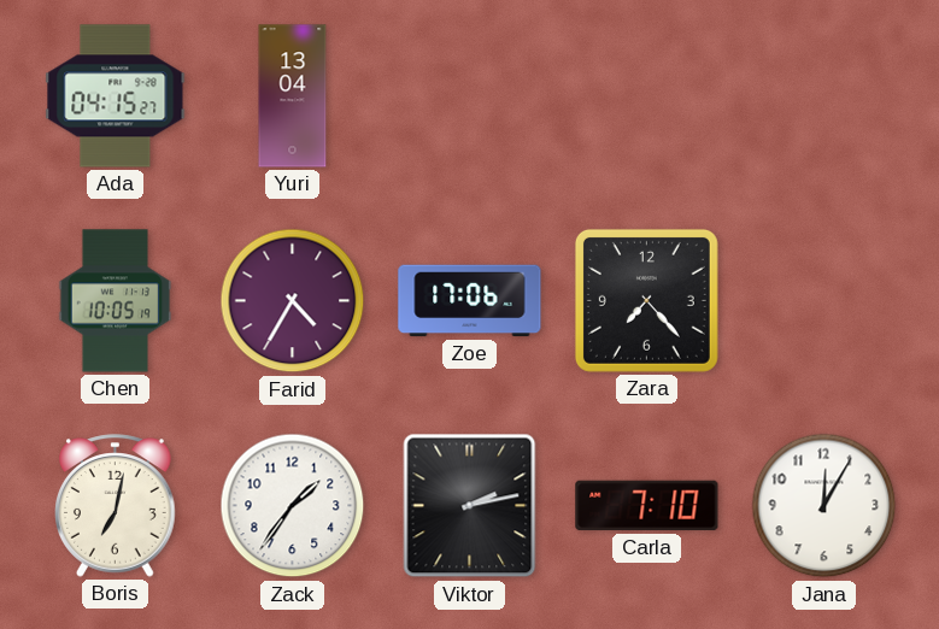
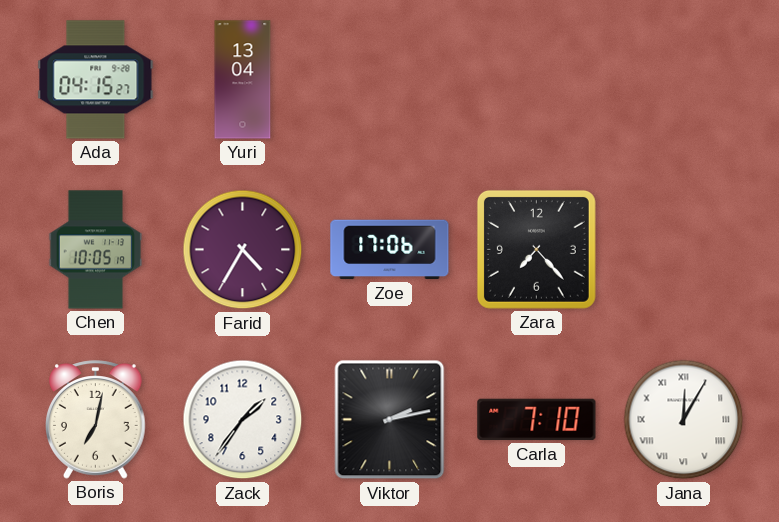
Jana numerals: Arabic -> Roman
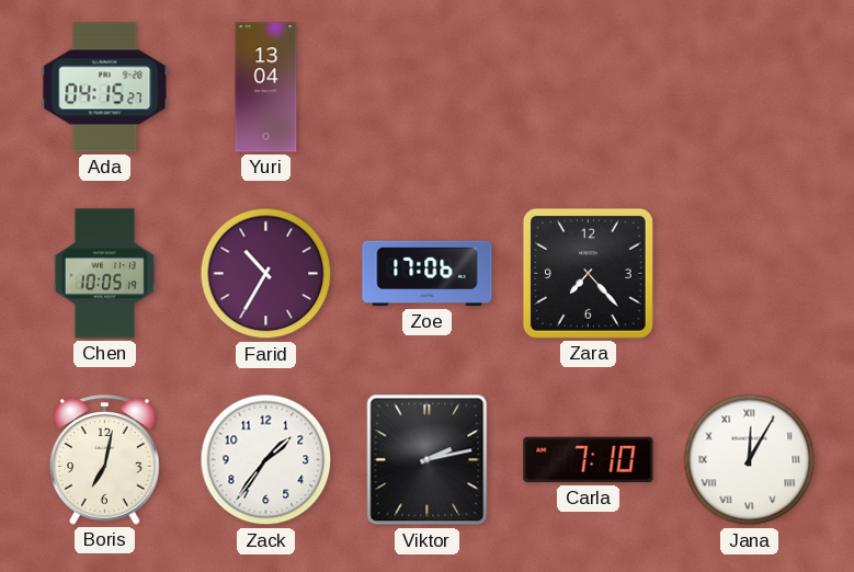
Farid: 4:35 -> 10:35
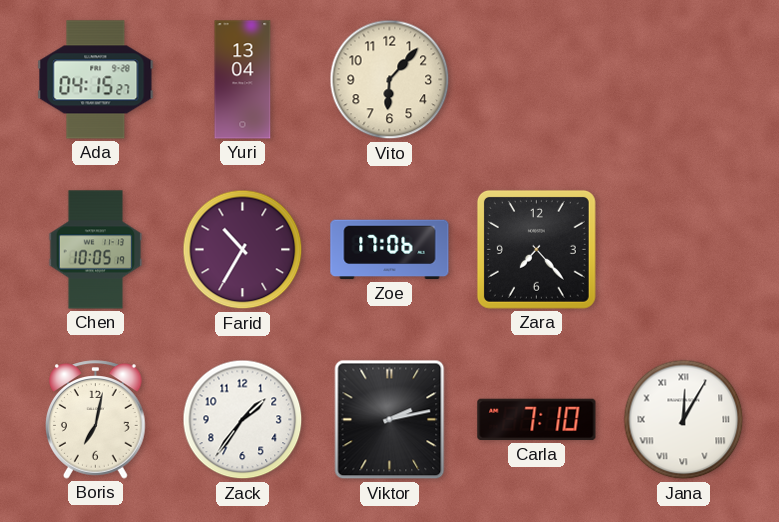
Vito: none -> 6:07
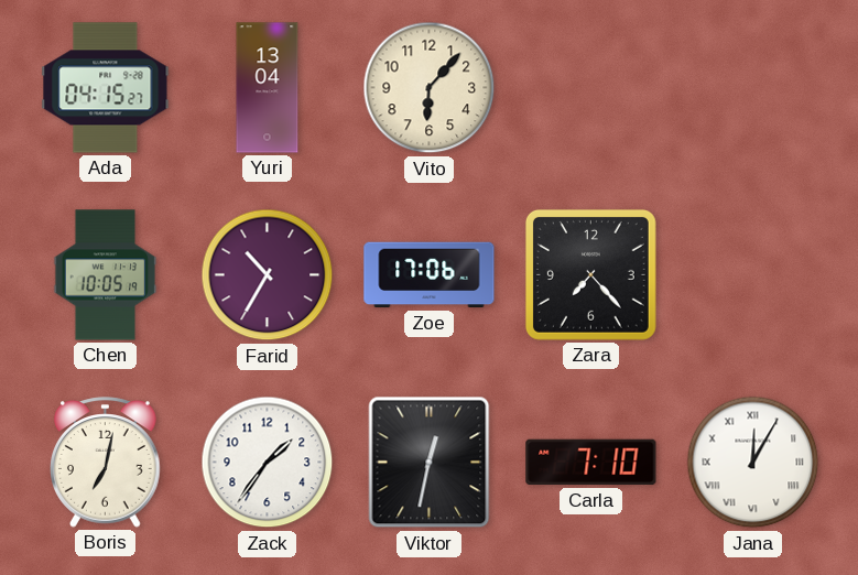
Viktor: 2:13 -> 12:32
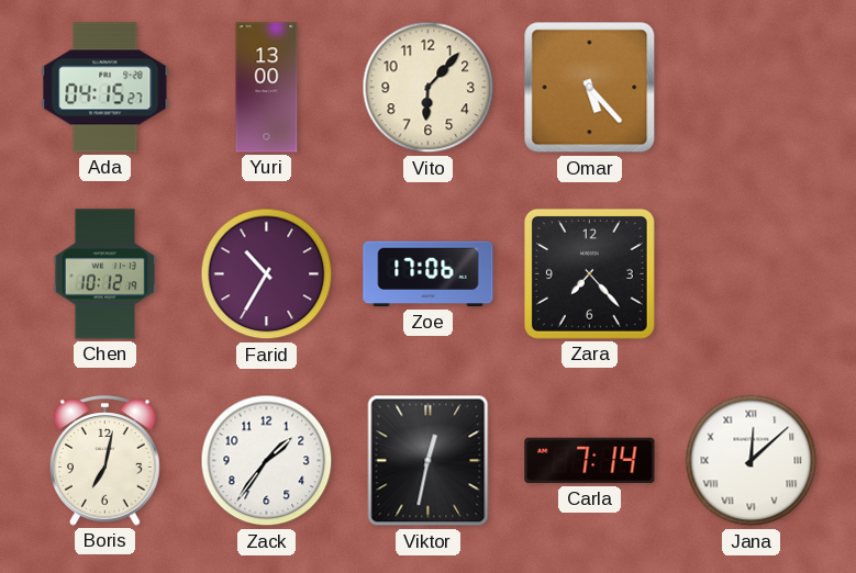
Yuri: 13:04 -> 13:00
Omar: none -> 5:23
Chen: 10:05 -> 10:12
Carla: 7:10 -> 7:14
Jana: 12:05 -> 12:08
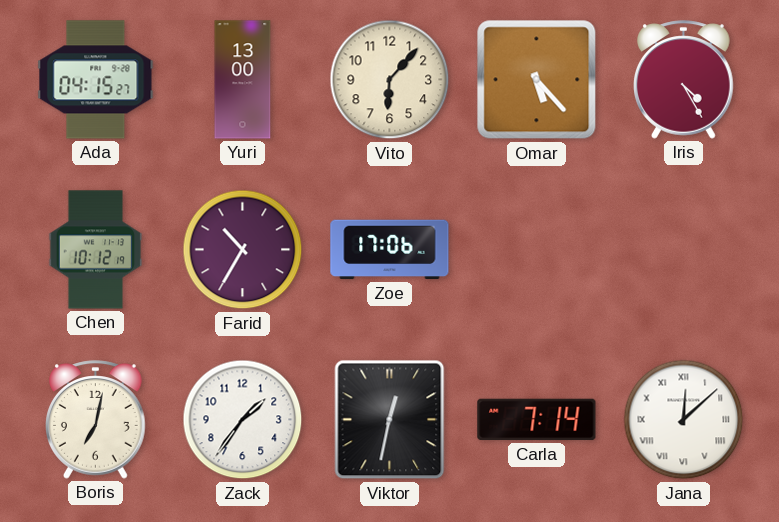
Iris: none -> 4:25
Zara: 7:23 -> none
